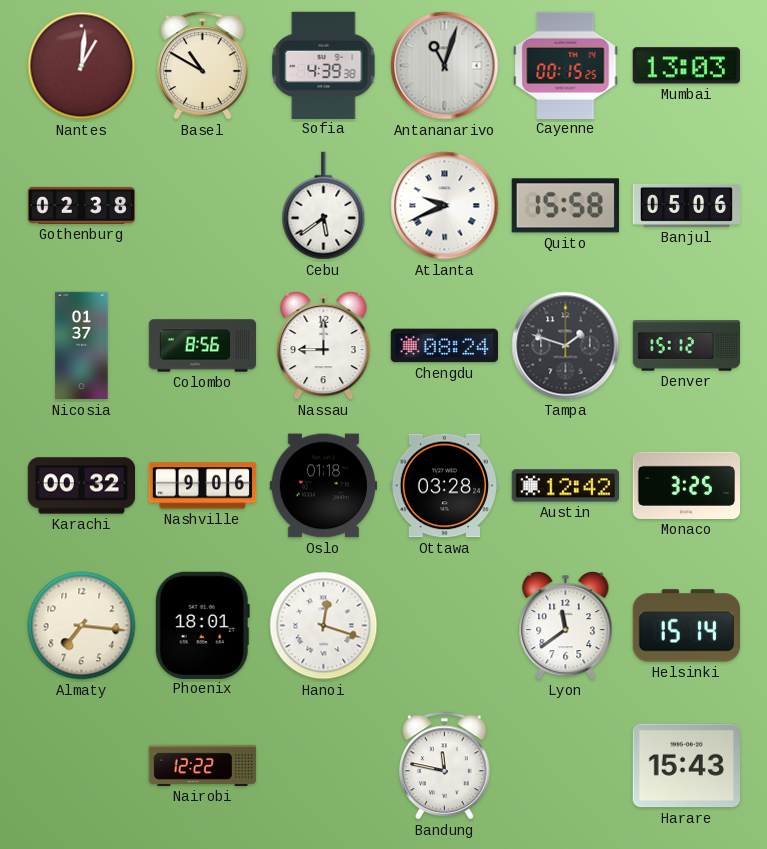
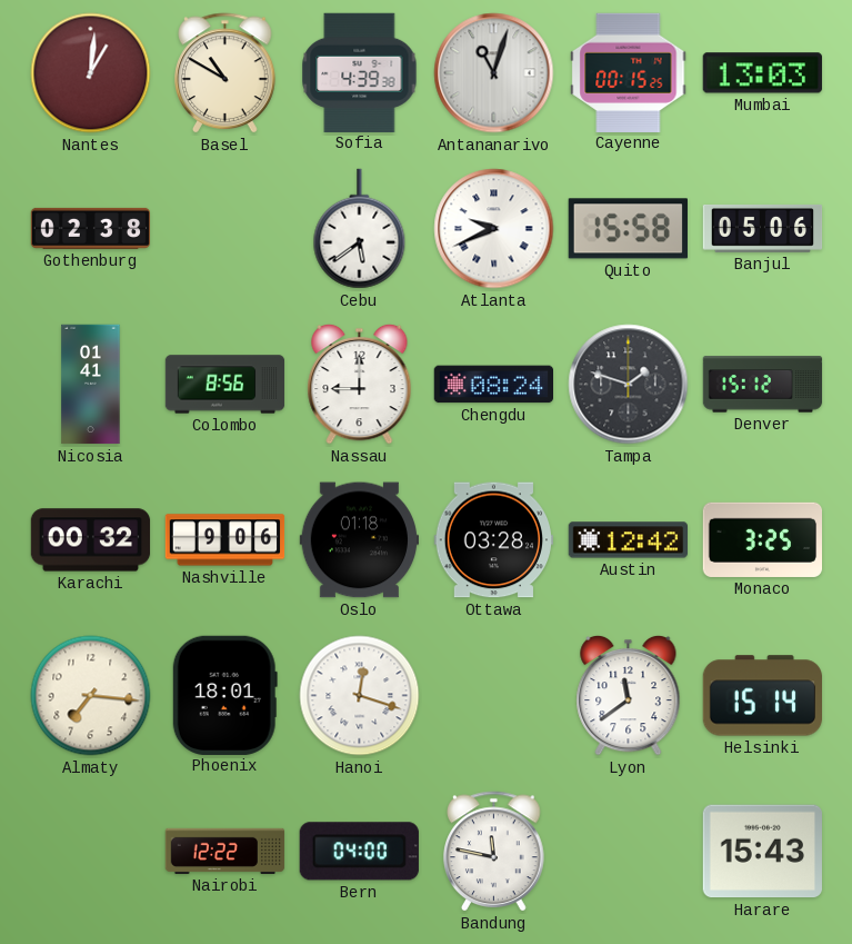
Nicosia: 01:37 -> 01:41
Bern: none -> 04:00
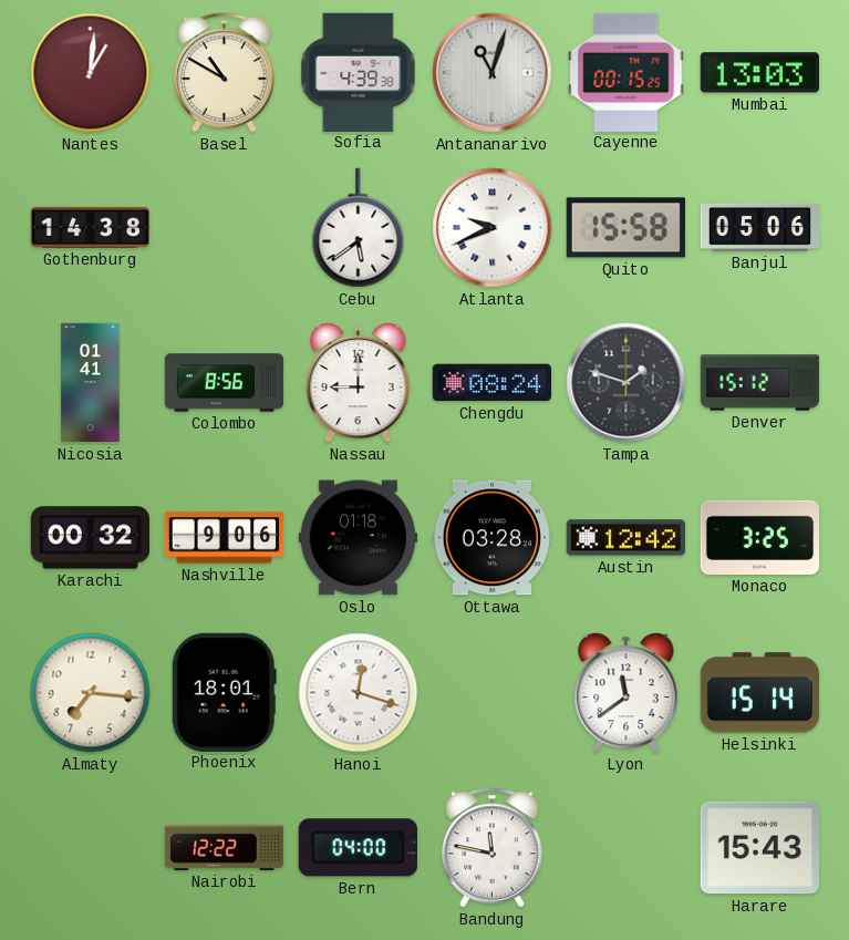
Gothenburg: 02:38 -> 14:38
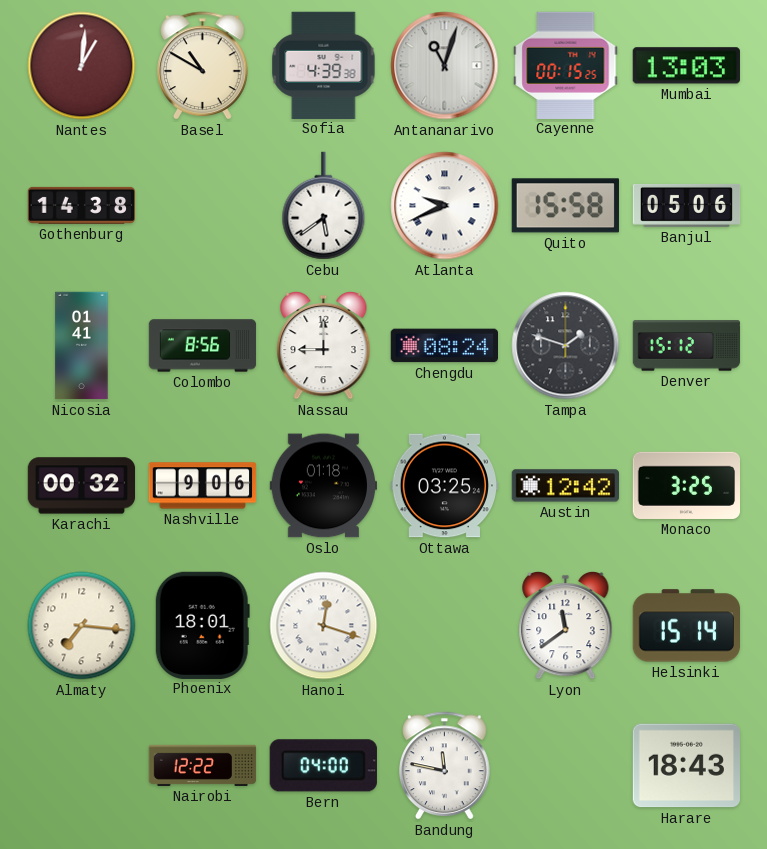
Ottawa: 03:28 -> 03:25
Harare: 15:43 -> 18:43
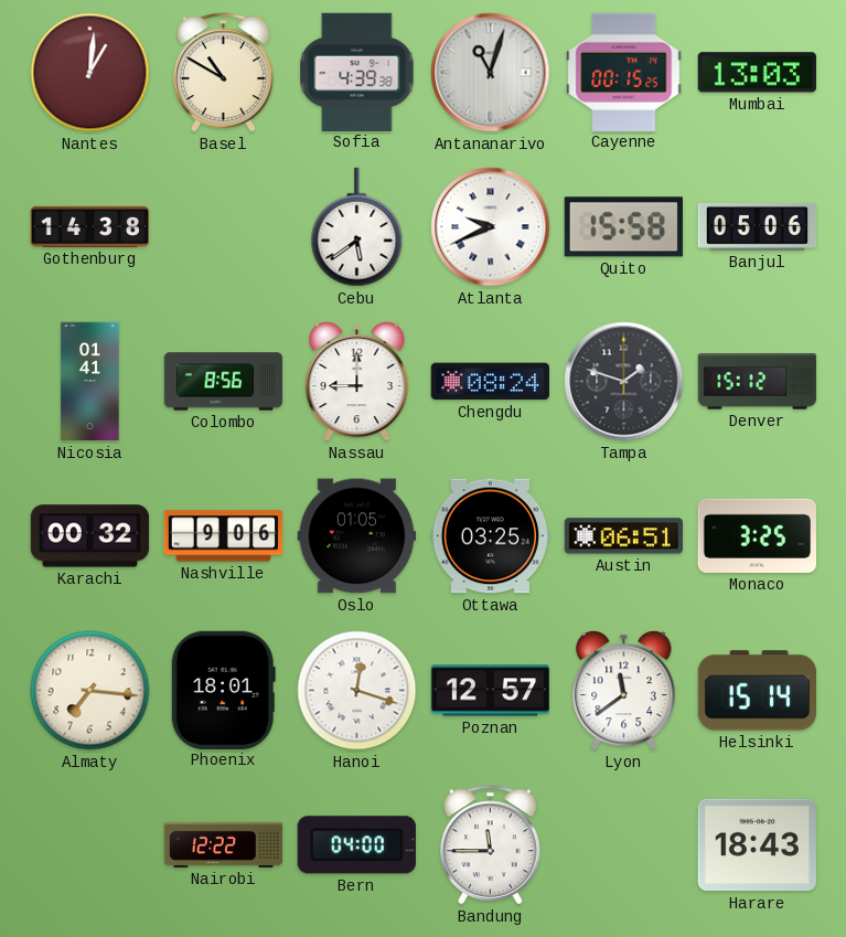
Oslo: 01:18 -> 01:05
Austin: 12:42 -> 06:51
Poznan: none -> 12:57
Bandung: 11:47 -> 11:45
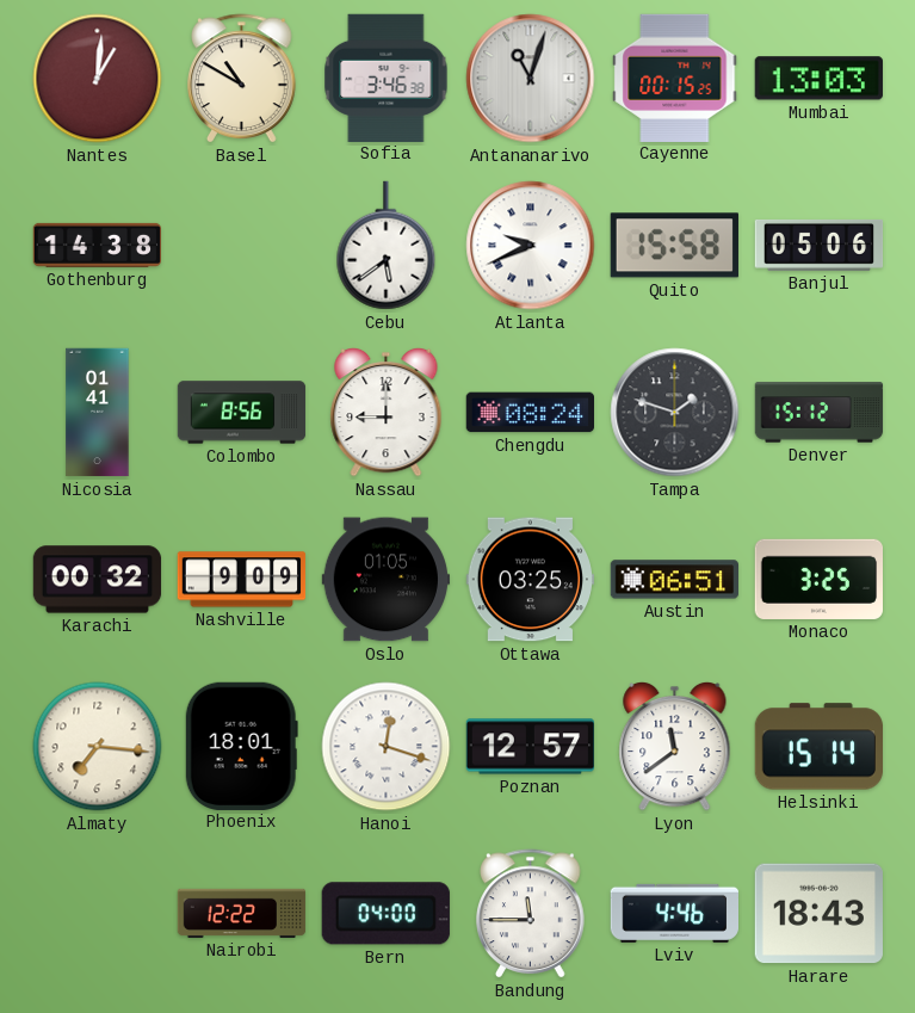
Sofia: 4:39 -> 3:46
Nashville: 9:06 -> 9:09
Lviv: none -> 4:46
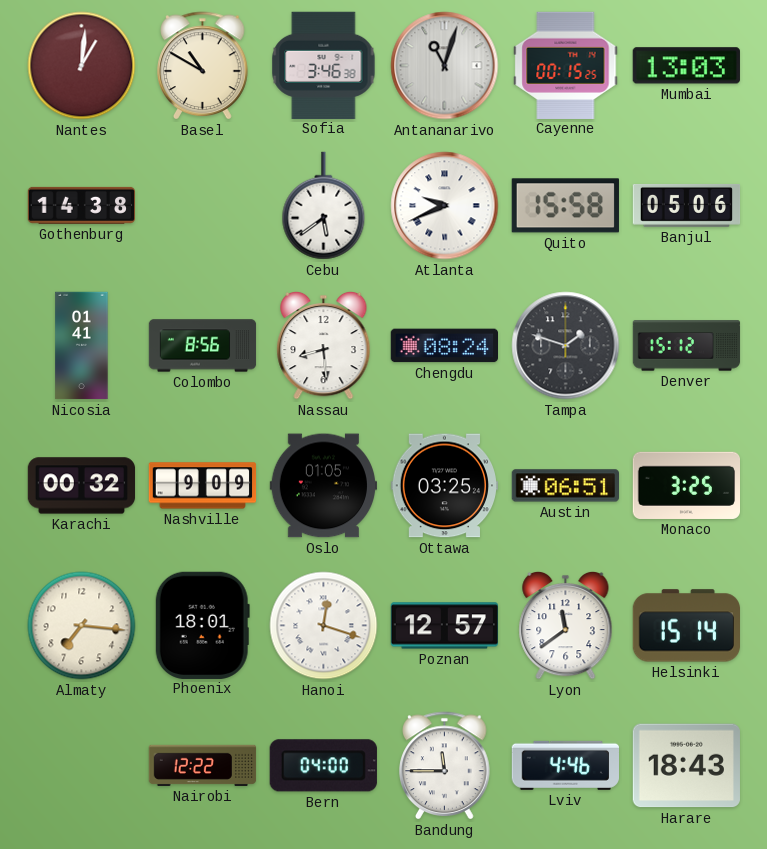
Nassau: 9:00 -> 8:29
